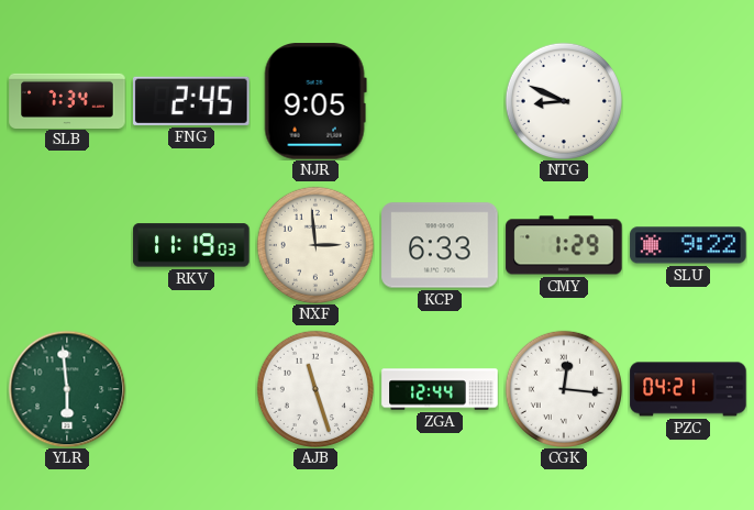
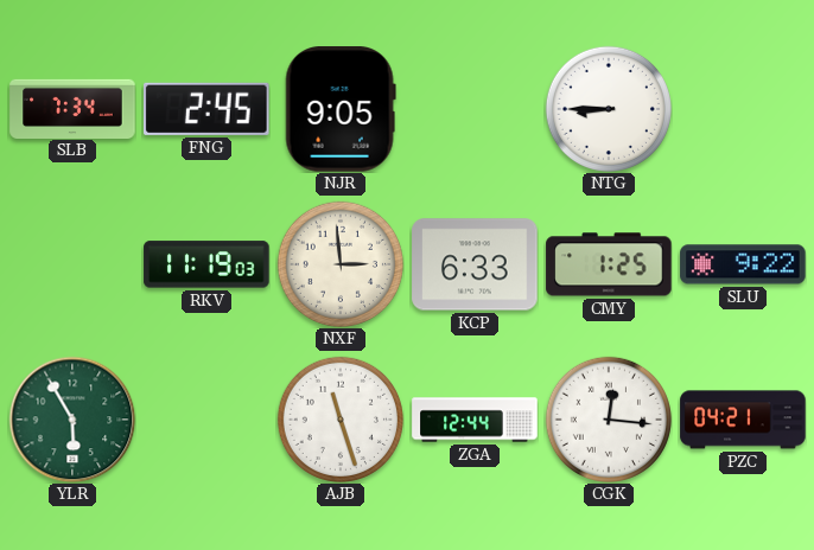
NTG: 8:49 -> 8:45
CMY: 1:29 -> 1:25
YLR: 5:59 -> 5:55
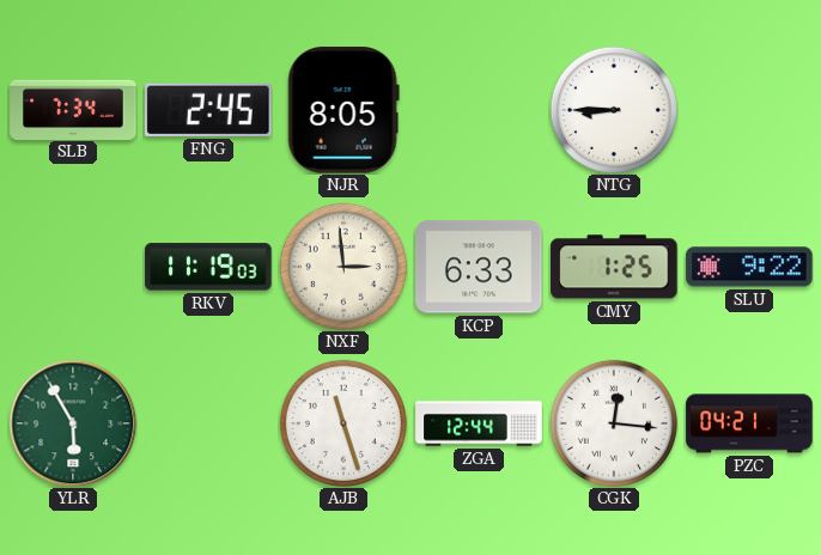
NJR: 9:05 -> 8:05
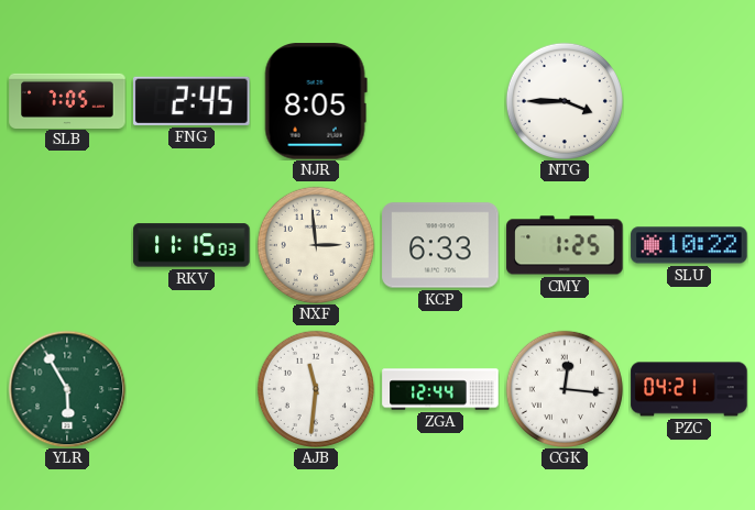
SLB: 7:34 -> 7:05
NTG: 8:45 -> 3:45
RKV: 11:19 -> 11:15
SLU: 9:22 -> 10:22
AJB: 11:27 -> 11:31
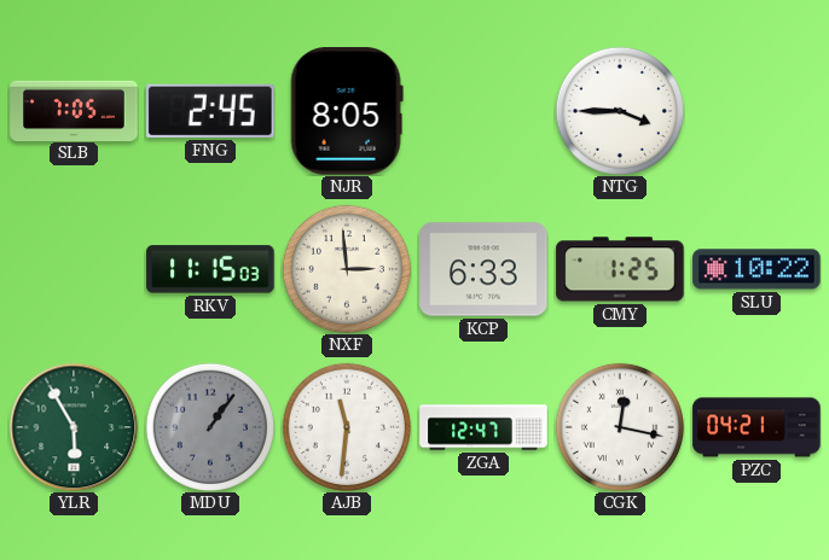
MDU: none -> 1:06
ZGA: 12:44 -> 12:47
CGK: 12:16 -> 12:17
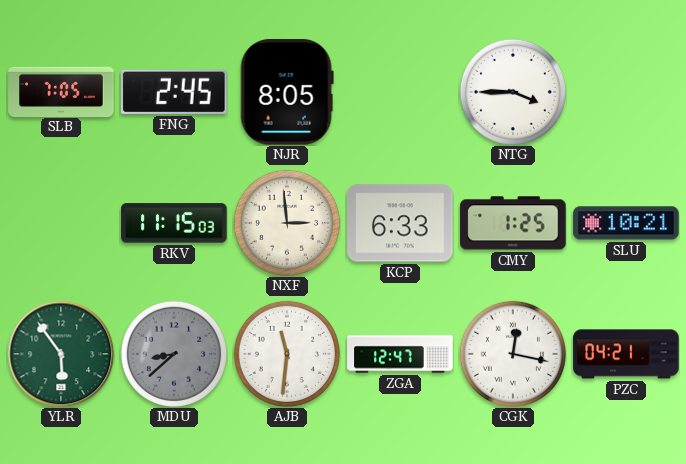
SLU: 10:22 -> 10:21
YLR: 5:55 -> 5:54
MDU: 1:06 -> 8:38
